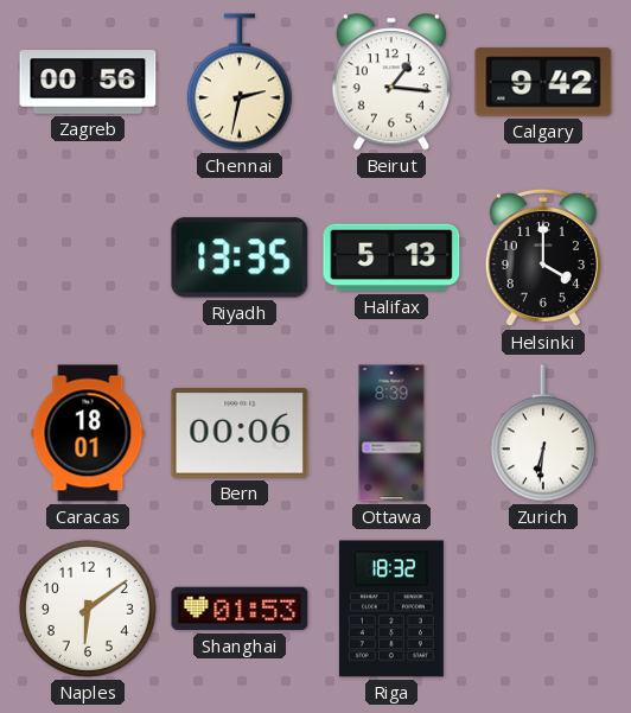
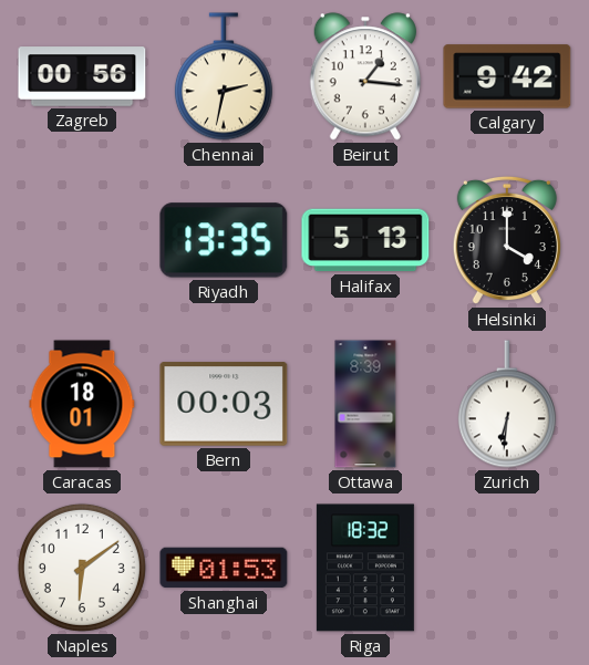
Bern: 00:06 -> 00:03
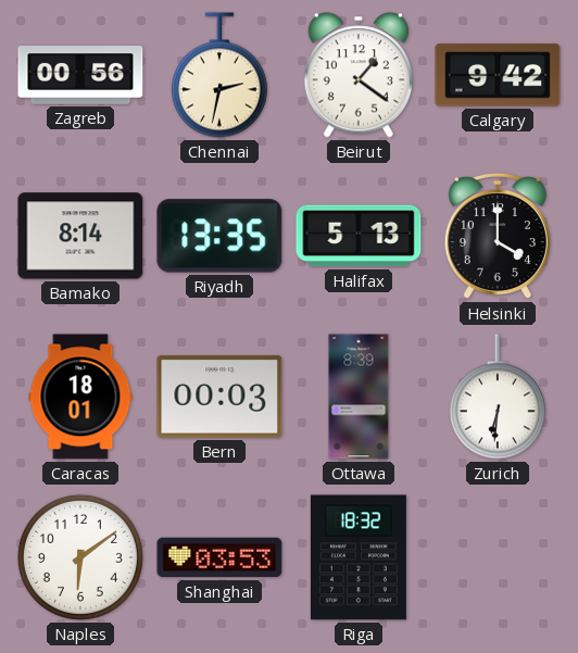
Beirut: 1:16 -> 1:21
Bamako: none -> 8:14
Shanghai: 01:53 -> 03:53
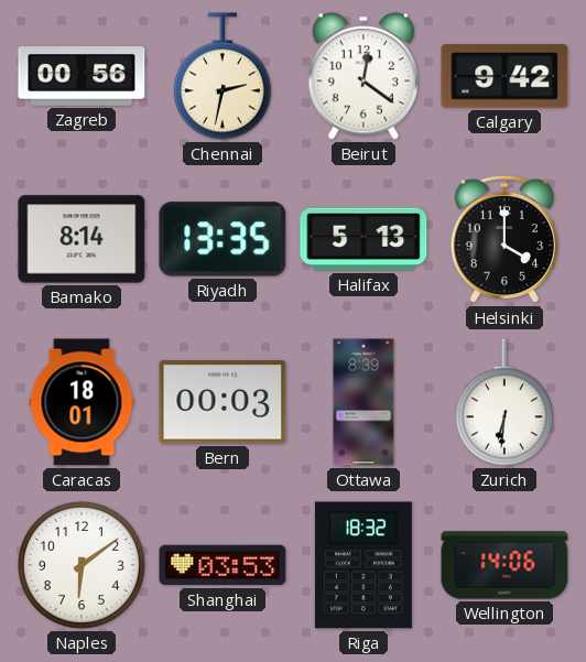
Beirut: 1:21 -> 12:21
Wellington: none -> 14:06
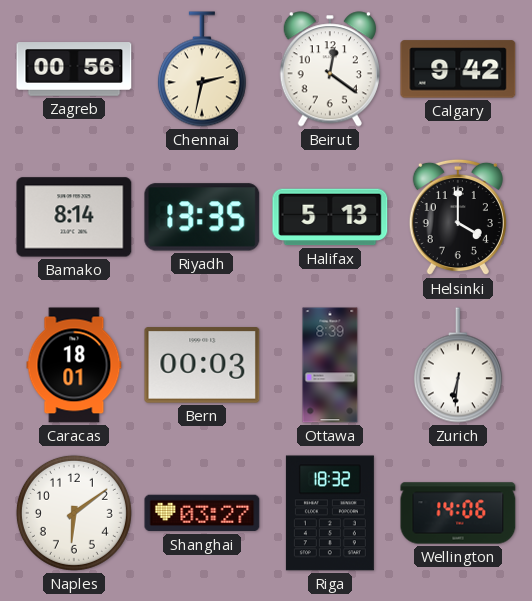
Shanghai: 03:53 -> 03:27
